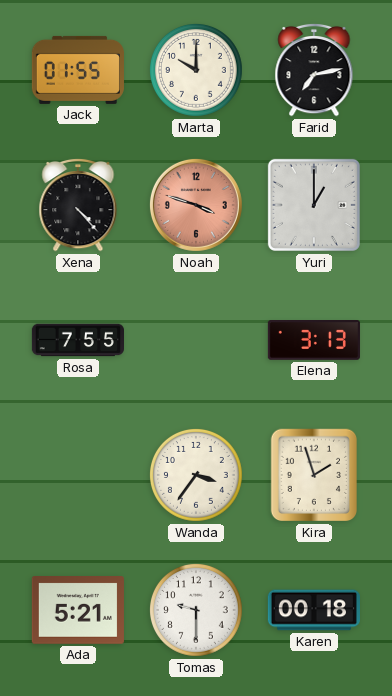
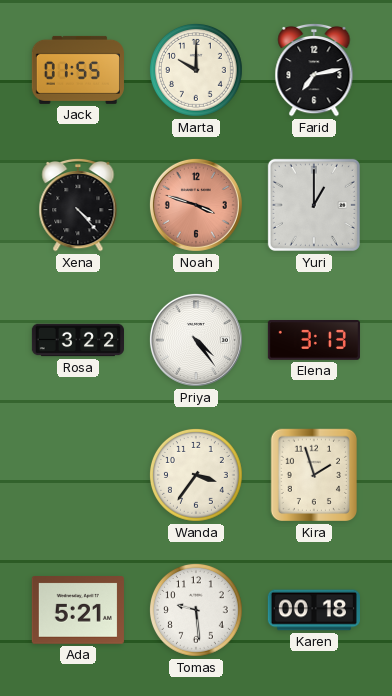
Rosa: 7:55 -> 3:22
Priya: none -> 4:24
Tomas: 9:30 -> 9:29
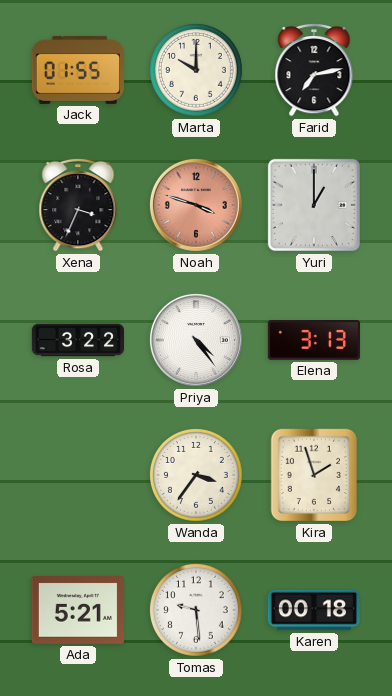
Xena: 4:23 -> 3:34
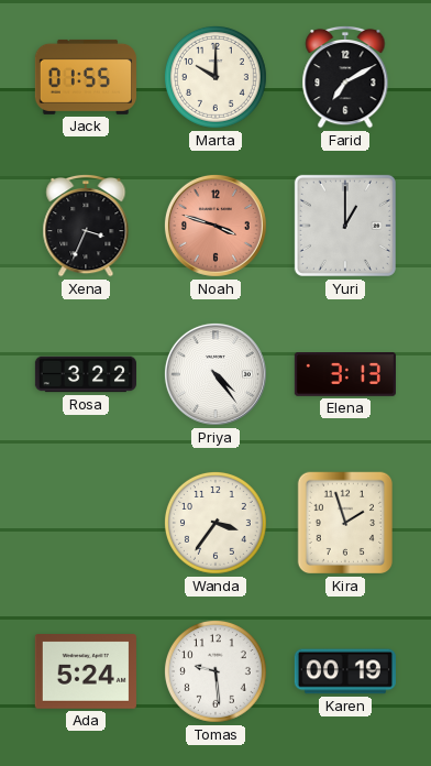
Farid: 7:13 -> 7:10
Ada: 5:21 -> 5:24
Karen: 00:18 -> 00:19
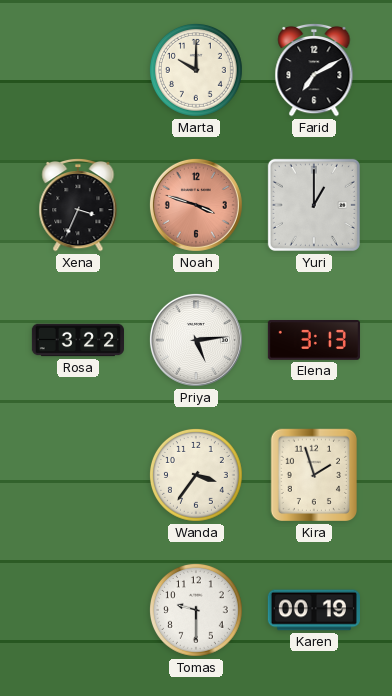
Jack: 01:55 -> none
Priya: 4:24 -> 5:14
Ada: 5:24 -> none
Tomas: 9:29 -> 9:30
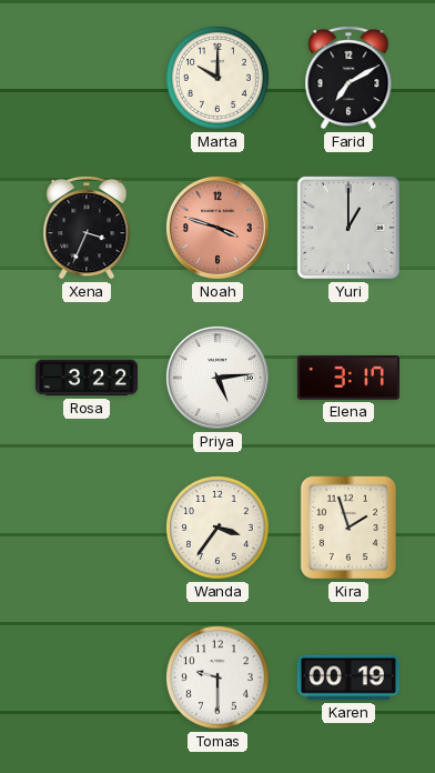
Elena: 3:13 -> 3:17
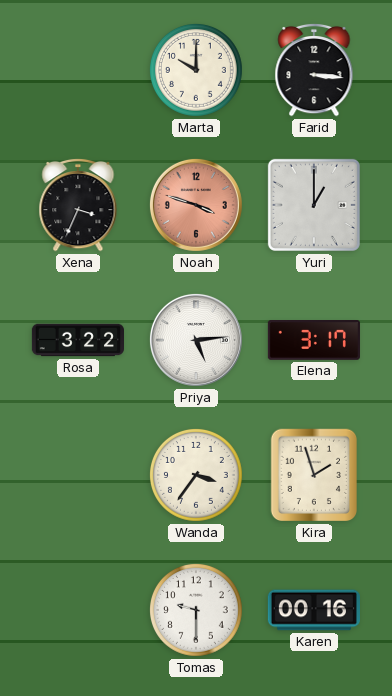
Farid: 7:10 -> 3:16
Karen: 00:19 -> 00:16
